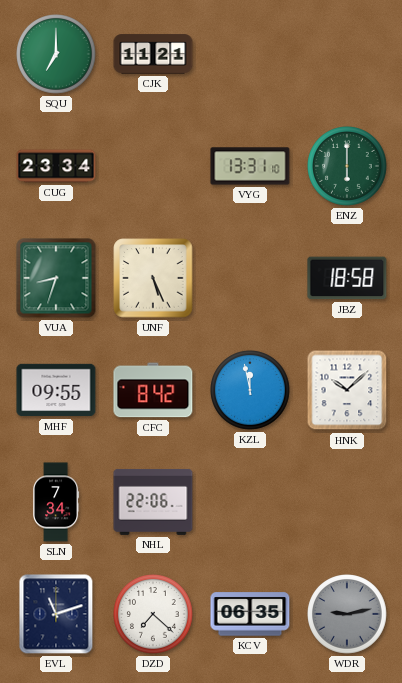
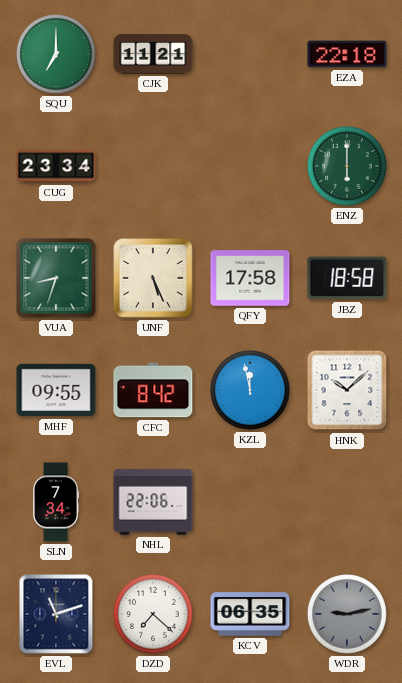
EZA: none -> 22:18
VYG: 13:31 -> none
QFY: none -> 17:58
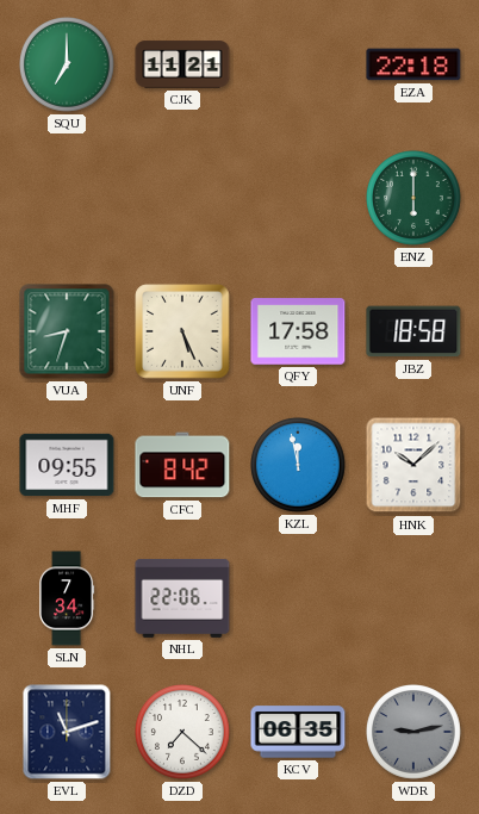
CUG: 23:34 -> none
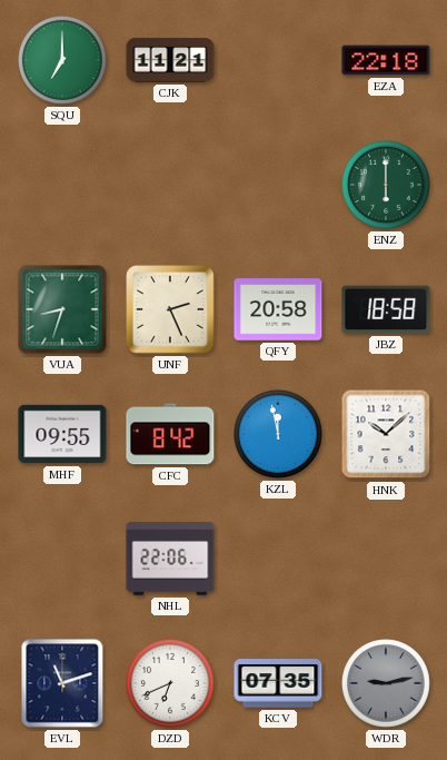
UNF: 5:26 -> 2:26
QFY: 17:58 -> 20:58
SLN: 7:34 -> none
DZD: 7:22 -> 6:41
KCV: 06:35 -> 07:35
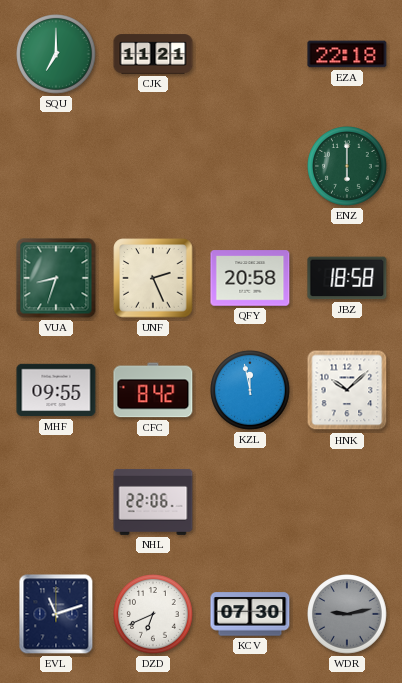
KCV: 07:35 -> 07:30
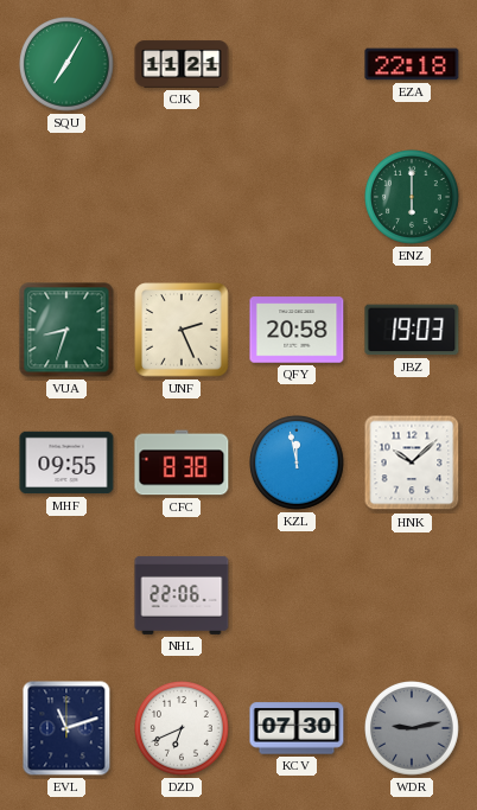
SQU: 7:00 -> 7:05
JBZ: 18:58 -> 19:03
CFC: 8:42 -> 8:38
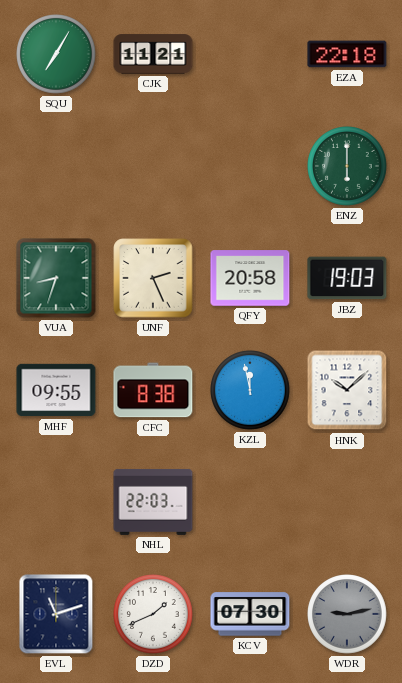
NHL: 22:06 -> 22:03
DZD: 6:41 -> 1:41
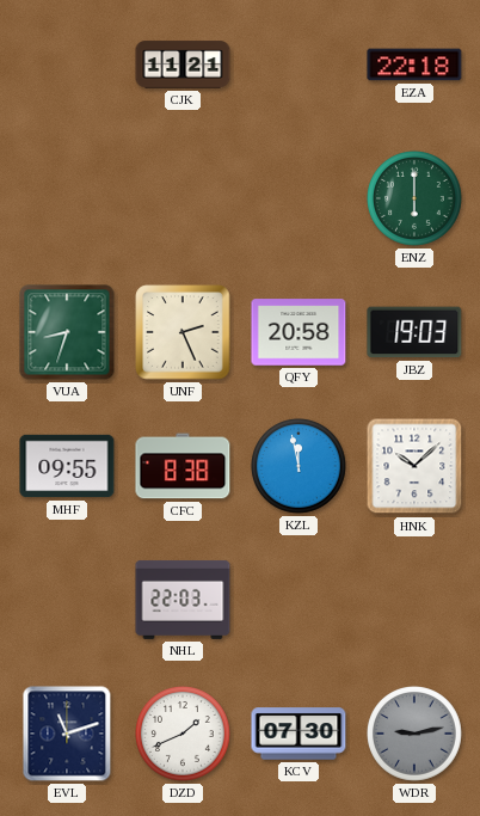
SQU: 7:05 -> none
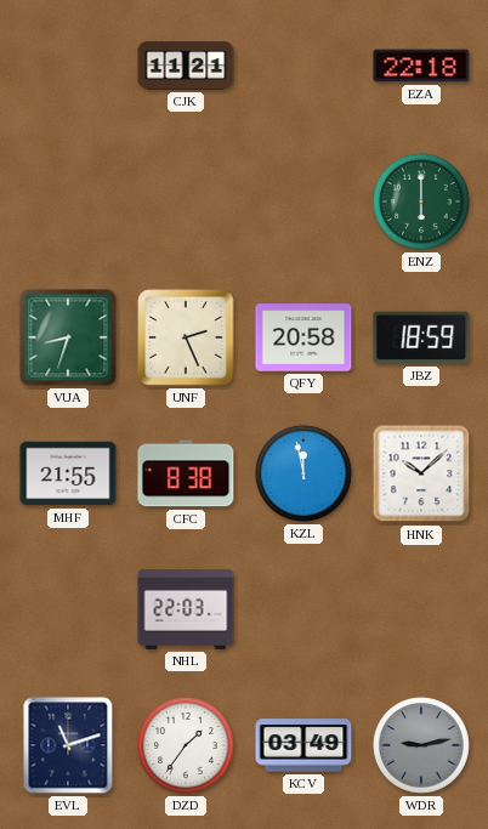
JBZ: 19:03 -> 18:59
MHF: 09:55 -> 21:55
DZD: 1:41 -> 1:36
KCV: 07:30 -> 03:49
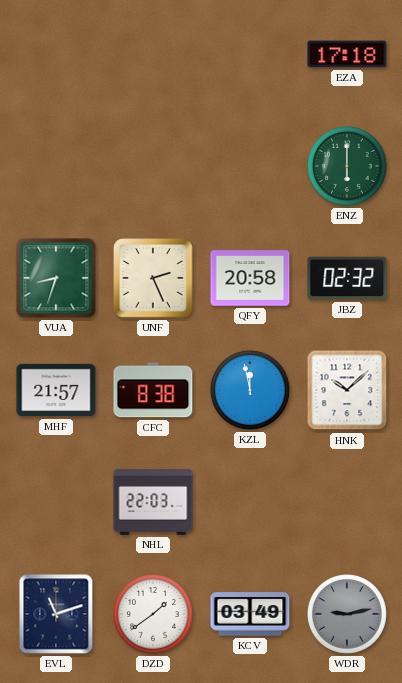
CJK: 11:21 -> none
EZA: 22:18 -> 17:18
JBZ: 18:59 -> 02:32
MHF: 21:55 -> 21:57
DZD: 1:36 -> 1:39
